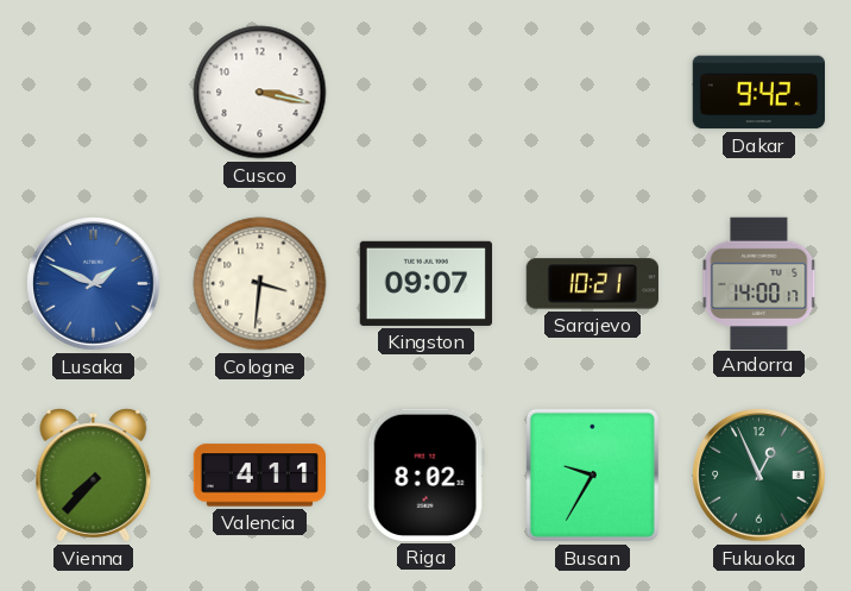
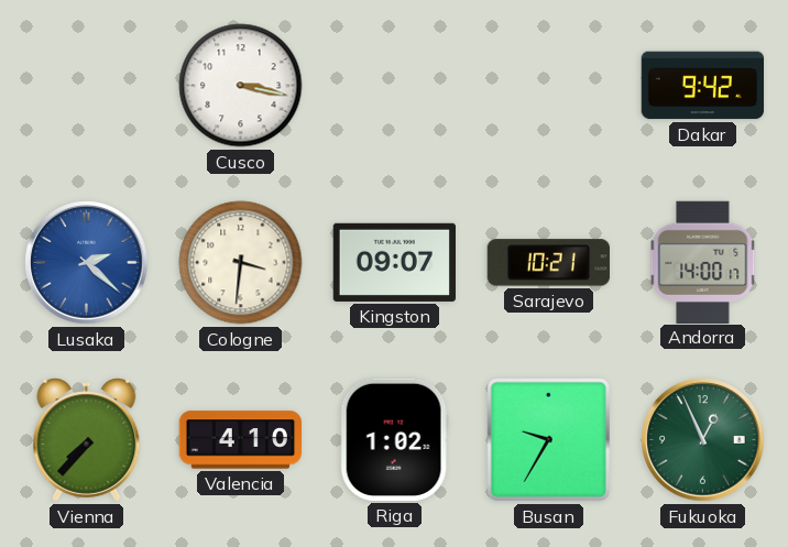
Lusaka: 1:49 -> 2:22
Valencia: 4:11 -> 4:10
Riga: 8:02 -> 1:02
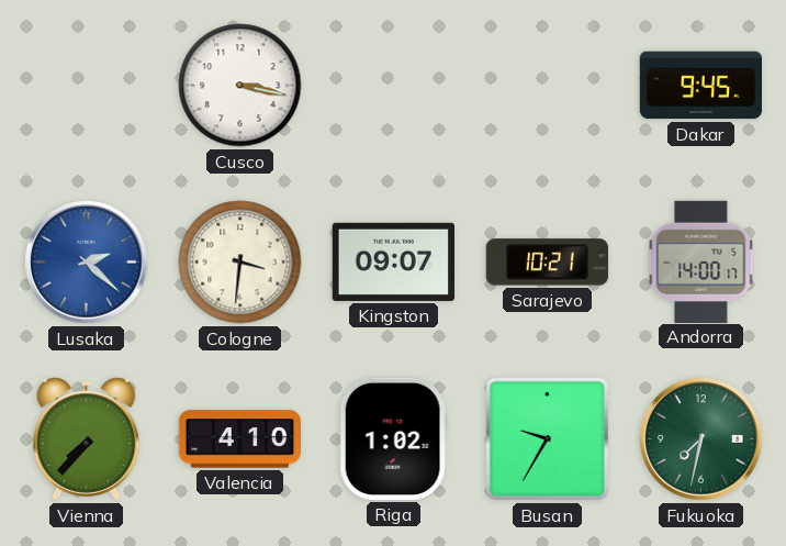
Dakar: 9:42 -> 9:45
Fukuoka: 12:56 -> 7:32
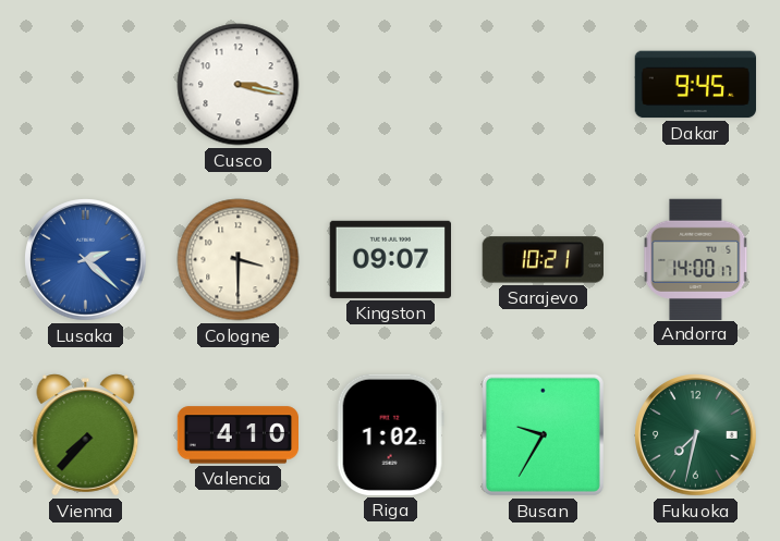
Cologne: 3:31 -> 3:30
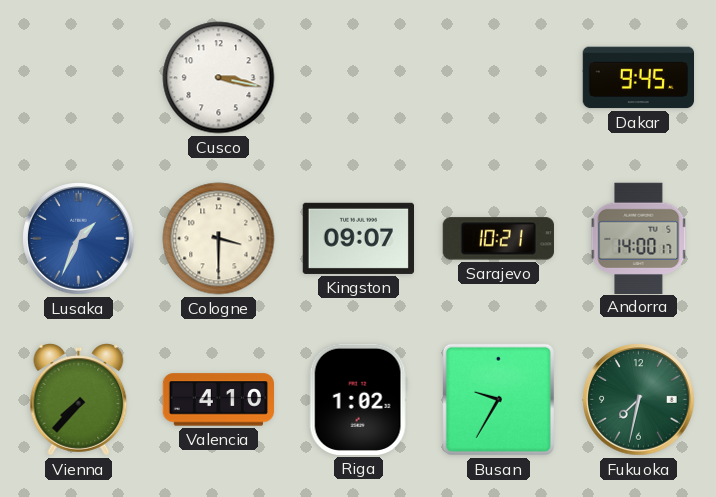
Lusaka: 2:22 -> 1:34
